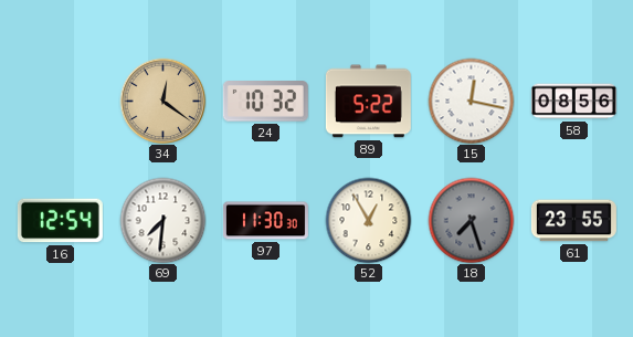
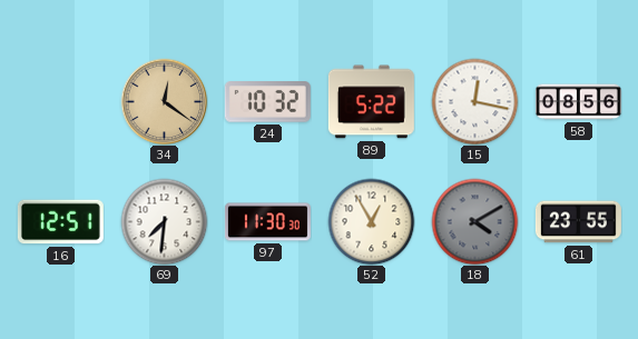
16: 12:54 -> 12:51
18: 7:27 -> 4:10
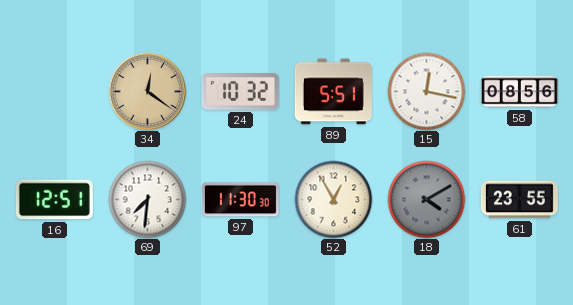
89: 5:22 -> 5:51
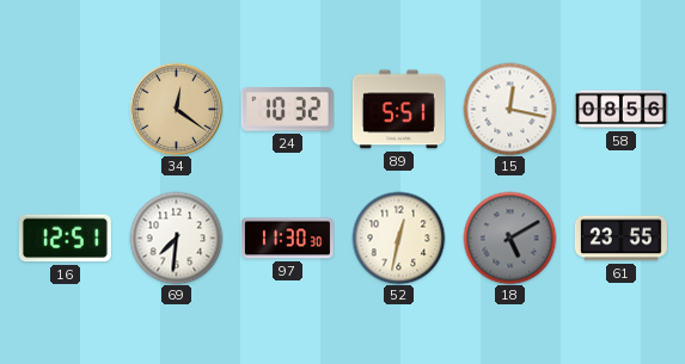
52: 12:55 -> 12:32
18: 4:10 -> 5:10
